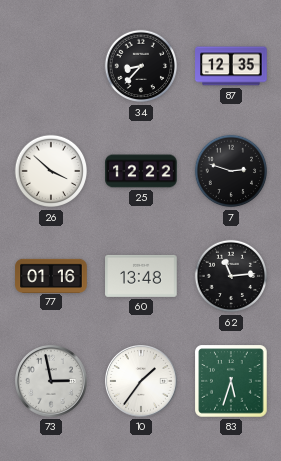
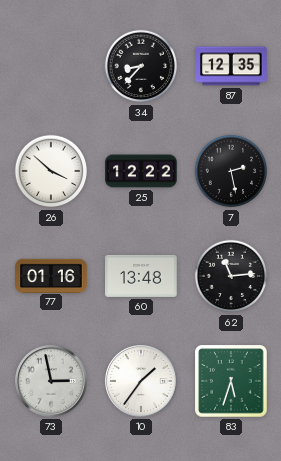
7: 2:48 -> 2:28
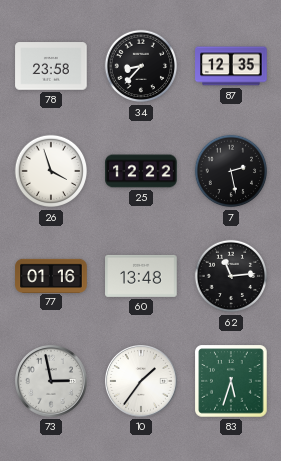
78: none -> 23:58
26: 3:52 -> 3:57
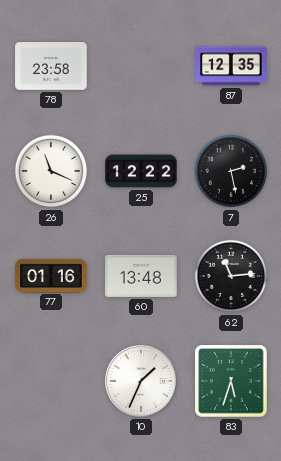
34: 8:37 -> none
26: 3:57 -> 11:19
73: 2:58 -> none
10: 1:36 -> 1:34
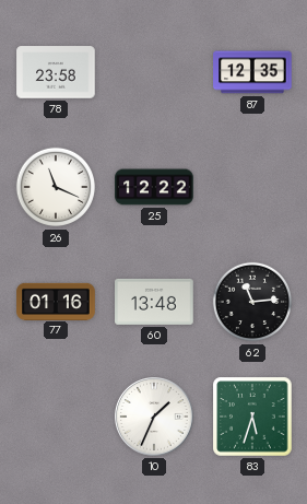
7: 2:28 -> none
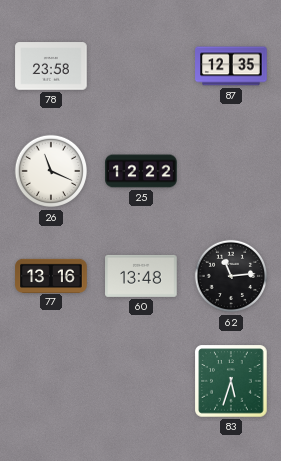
77: 01:16 -> 13:16
10: 1:34 -> none
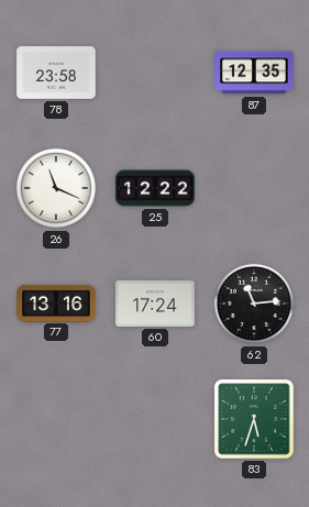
60: 13:48 -> 17:24
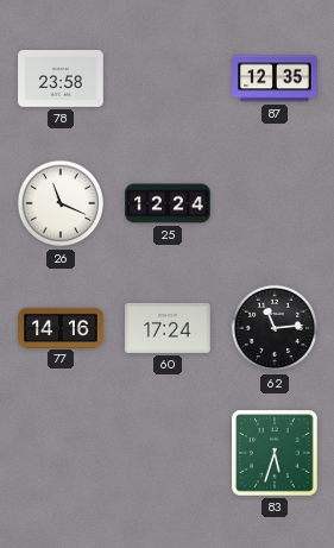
25: 12:22 -> 12:24
77: 13:16 -> 14:16
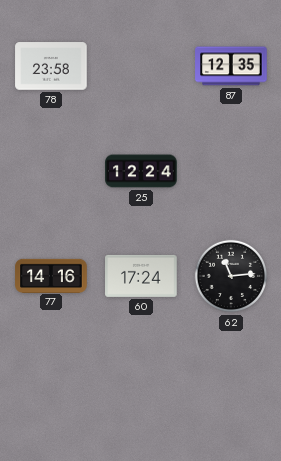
26: 11:19 -> none
83: 5:33 -> none
